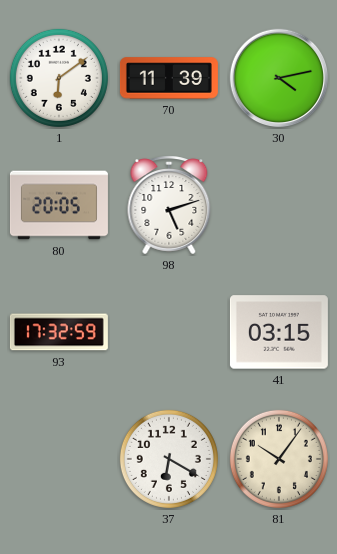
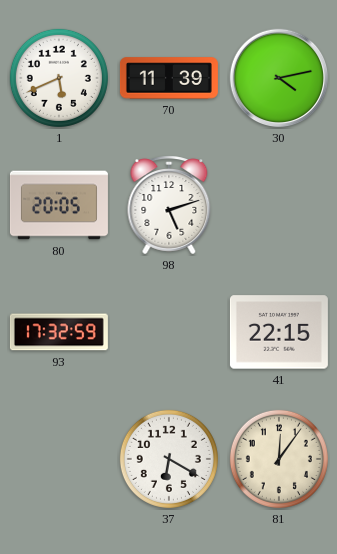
1: 6:09 -> 5:41
41: 03:15 -> 22:15
81: 10:06 -> 12:06
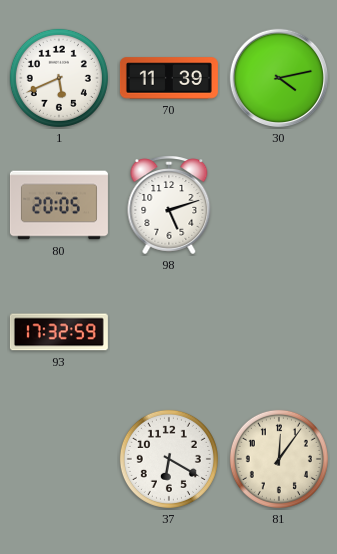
41: 22:15 -> none
